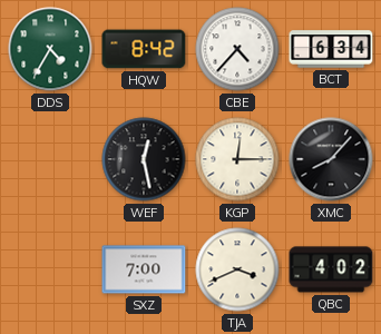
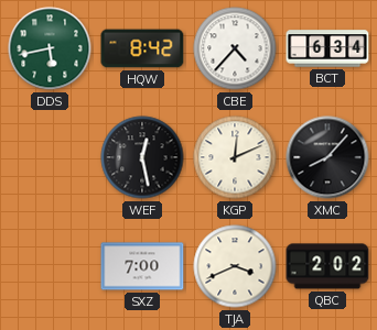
DDS: 4:35 -> 5:43
KGP: 12:15 -> 12:11
QBC: 4:02 -> 2:02
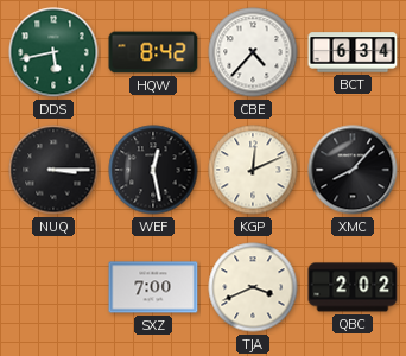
NUQ: none -> 3:15
